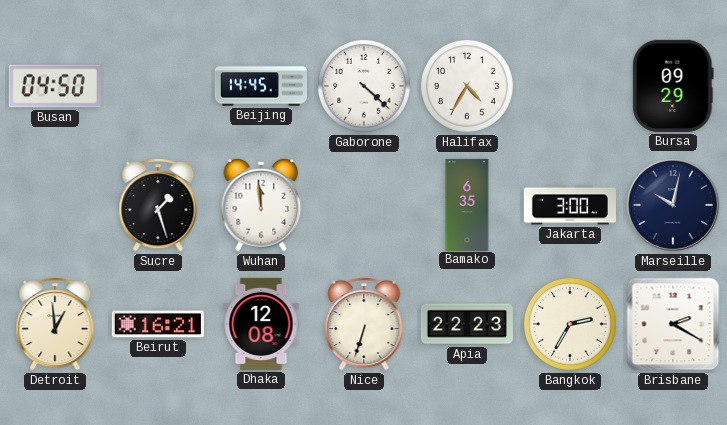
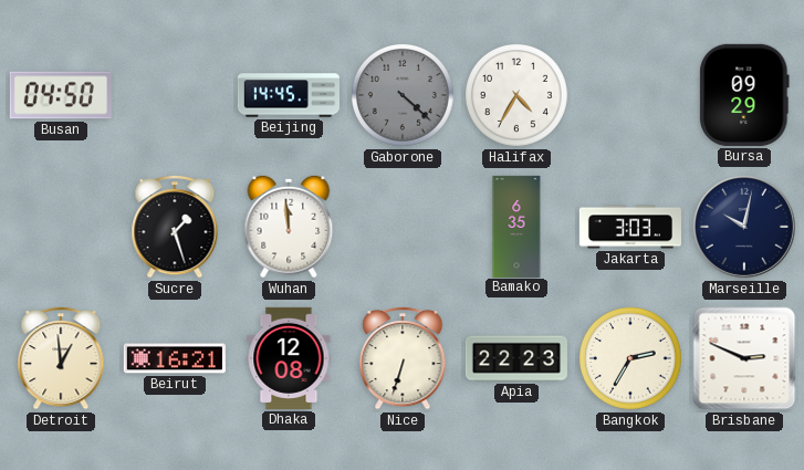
Gaborone dial: white -> grey
Jakarta: 3:00 -> 3:03
Brisbane: 2:20 -> 2:49
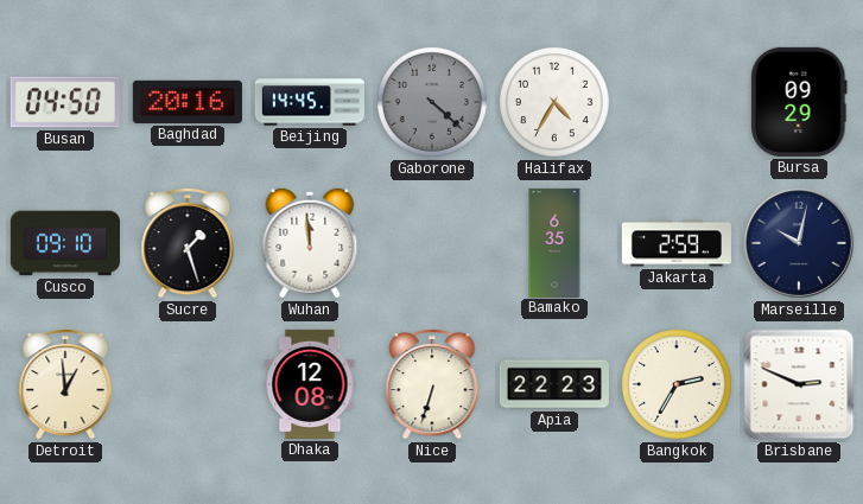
Baghdad: none -> 20:16
Cusco: none -> 09:10
Jakarta: 3:03 -> 2:59
Beirut: 16:21 -> none
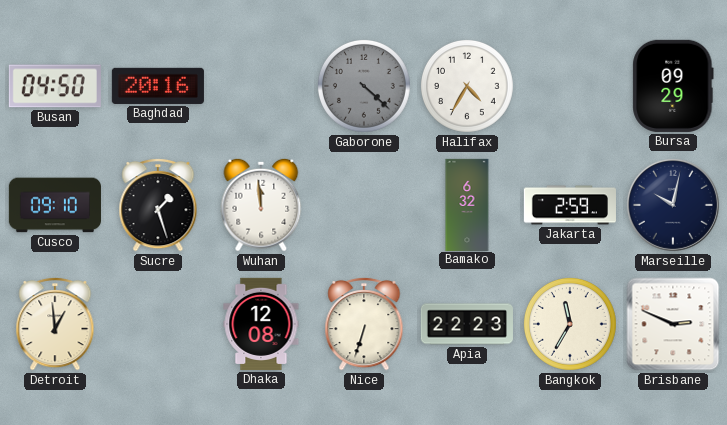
Beijing: 14:45 -> none
Bamako: 6:35 -> 6:32
Bangkok: 2:35 -> 11:35
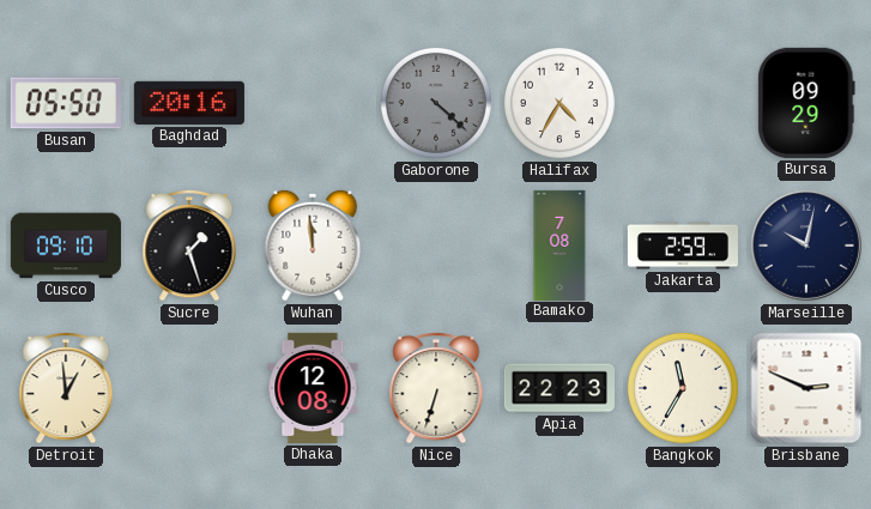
Busan: 04:50 -> 05:50
Bamako: 6:32 -> 7:08
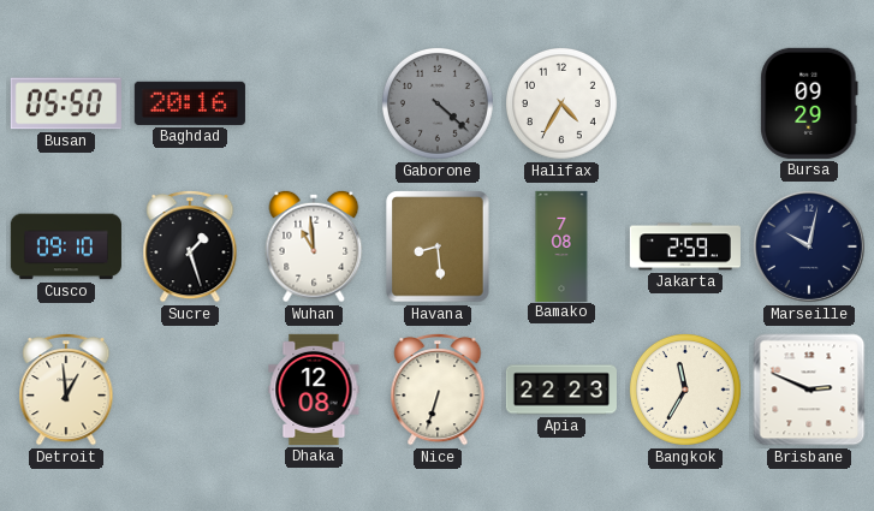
Wuhan: 11:59 -> 10:59
Havana: none -> 8:29
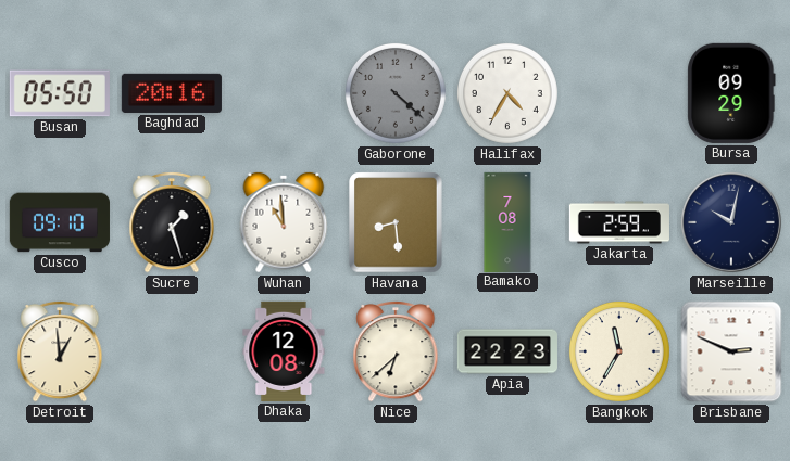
Nice: 6:33 -> 6:38
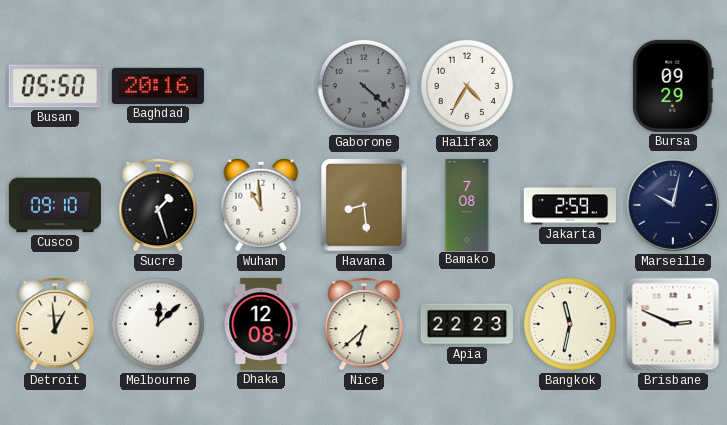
Melbourne: none -> 12:08
Bangkok: 11:35 -> 11:32
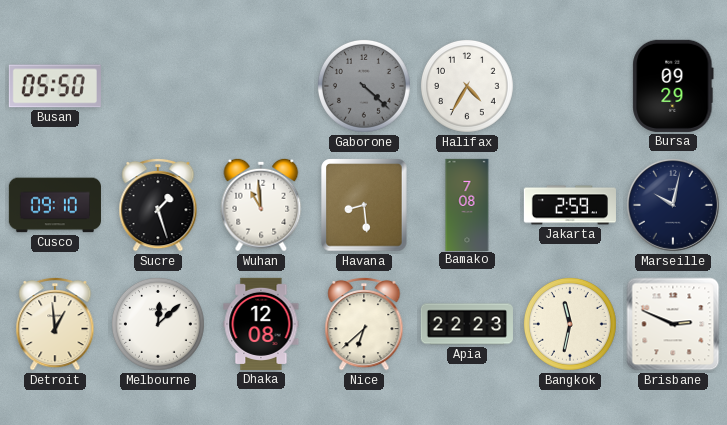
Baghdad: 20:16 -> none
